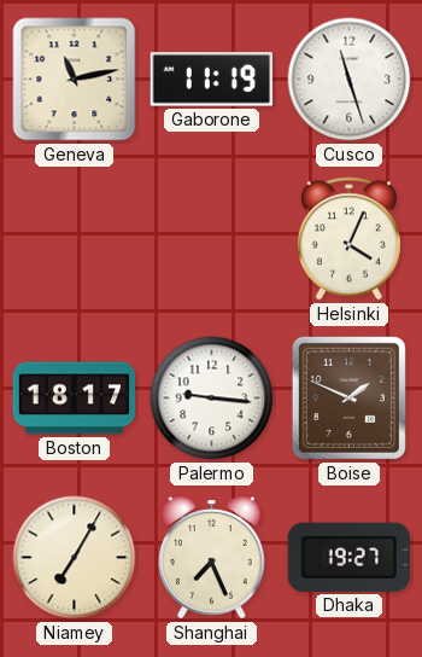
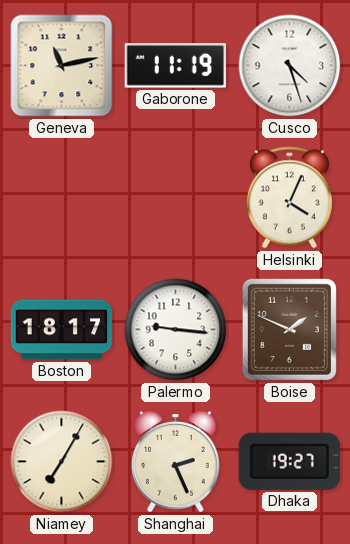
Cusco: 11:27 -> 4:27
Shanghai: 7:26 -> 2:26
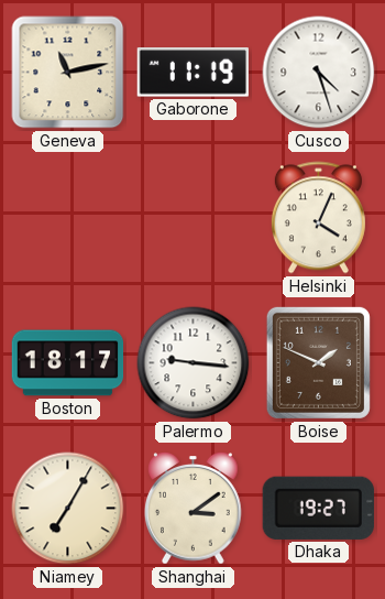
Shanghai: 2:26 -> 3:09
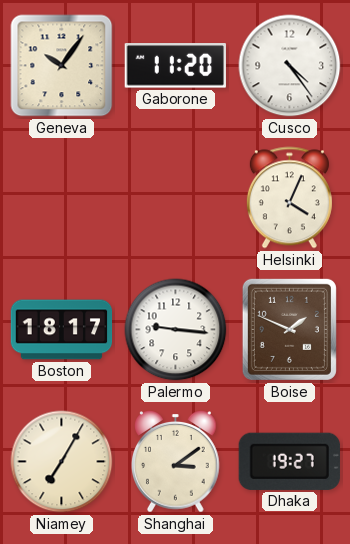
Geneva: 11:13 -> 10:06
Gaborone: 11:19 -> 11:20
Cusco: 4:27 -> 4:24
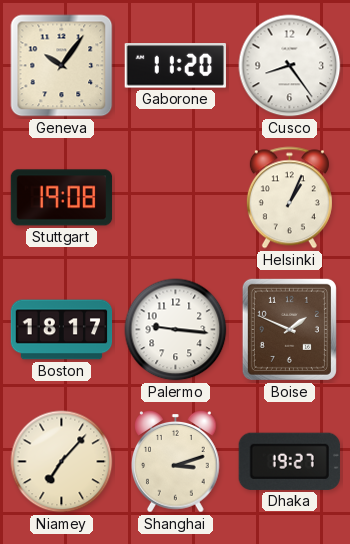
Cusco: 4:24 -> 8:24
Stuttgart: none -> 19:08
Helsinki: 4:04 -> 1:04
Niamey: 7:05 -> 7:07
Shanghai: 3:09 -> 3:12
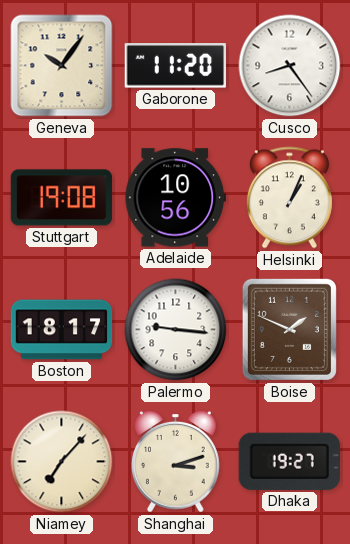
Adelaide: none -> 10:56
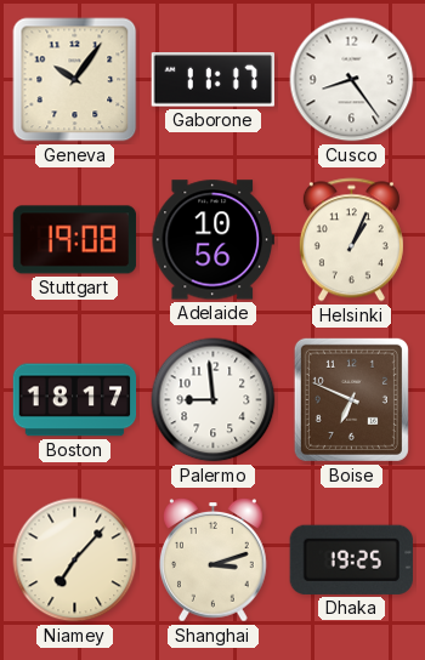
Gaborone: 11:20 -> 11:17
Palermo: 9:16 -> 8:59
Boise: 1:49 -> 6:49
Dhaka: 19:27 -> 19:25
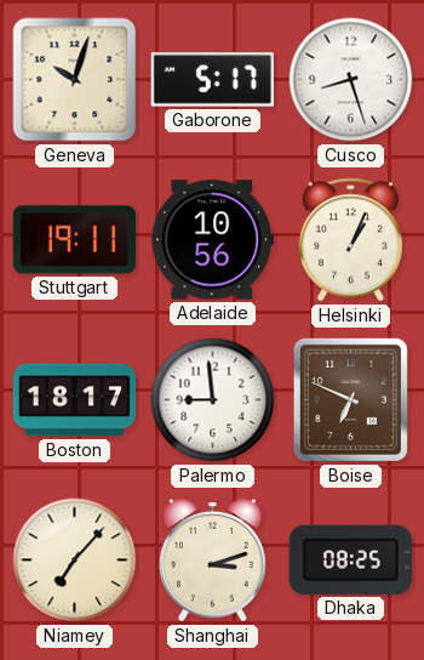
Geneva: 10:06 -> 10:03
Gaborone: 11:17 -> 5:17
Cusco: 8:24 -> 8:27
Stuttgart: 19:08 -> 19:11
Dhaka: 19:25 -> 08:25
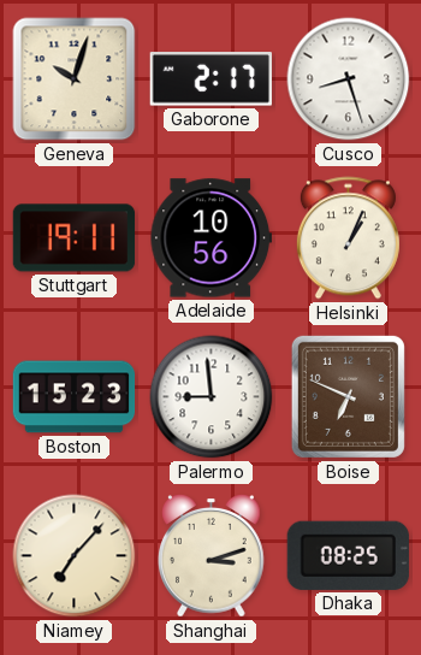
Gaborone: 5:17 -> 2:17
Boston: 18:17 -> 15:23
